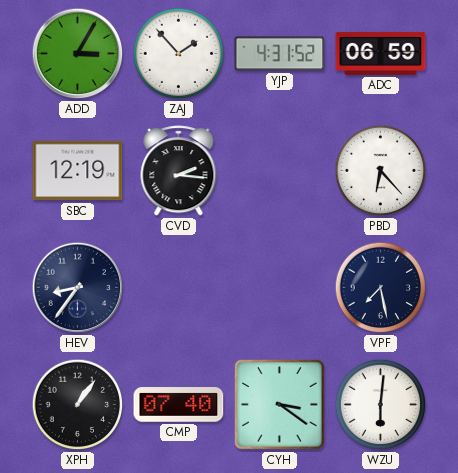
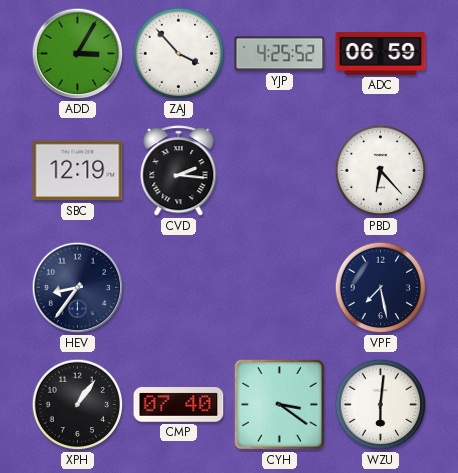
ZAJ: 1:53 -> 3:53
YJP: 4:31 -> 4:25
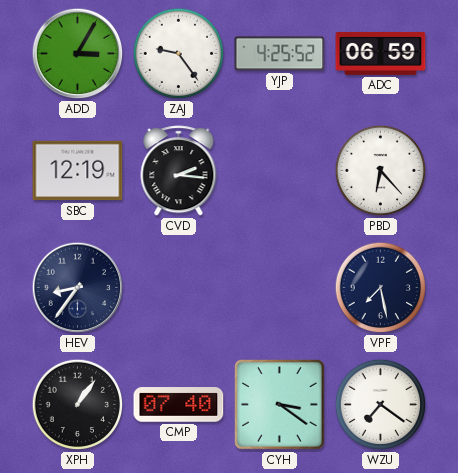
ZAJ: 3:53 -> 9:24
WZU: 6:01 -> 7:21
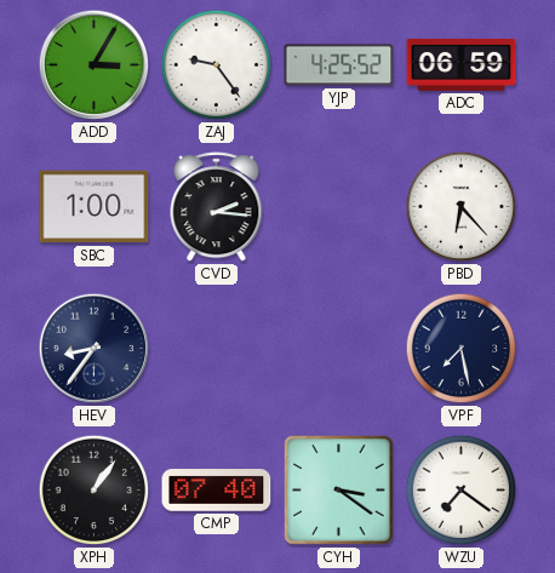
SBC: 12:19 -> 1:00
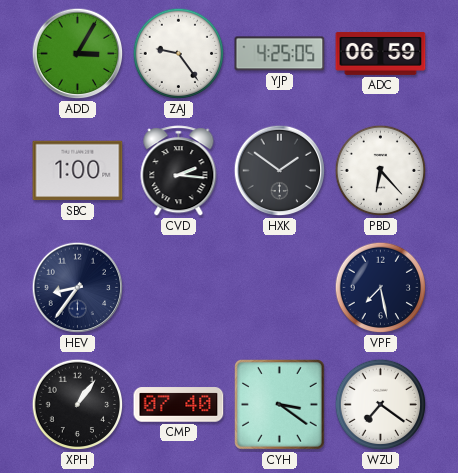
YJP: 4:25:52 -> 4:25:05
HXK: none -> 1:51
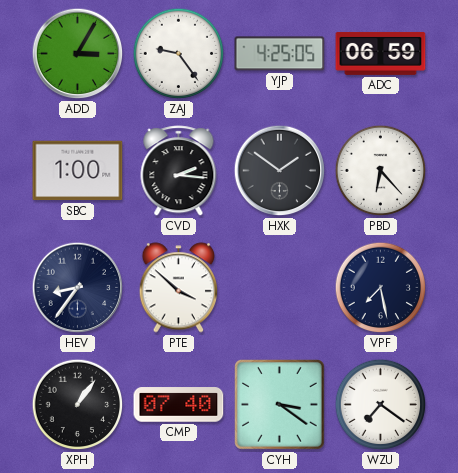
PTE: none -> 3:52
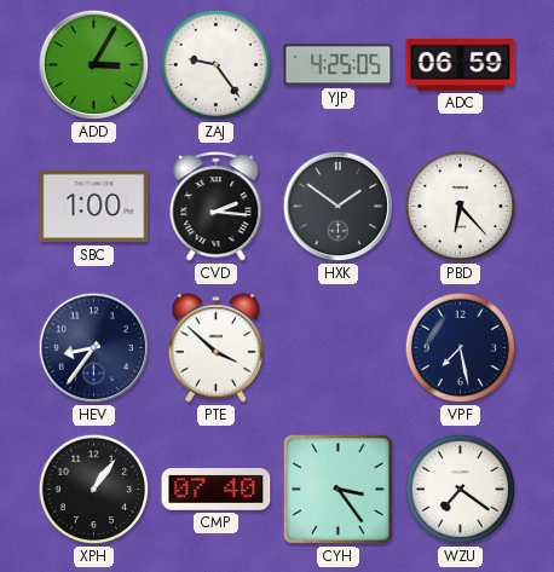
CYH: 3:21 -> 3:24
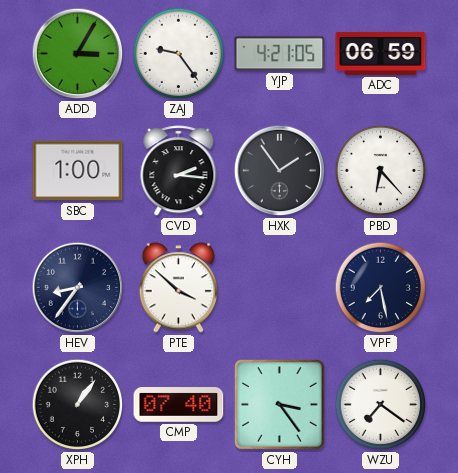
YJP: 4:25 -> 4:21
HXK: 1:51 -> 1:54
